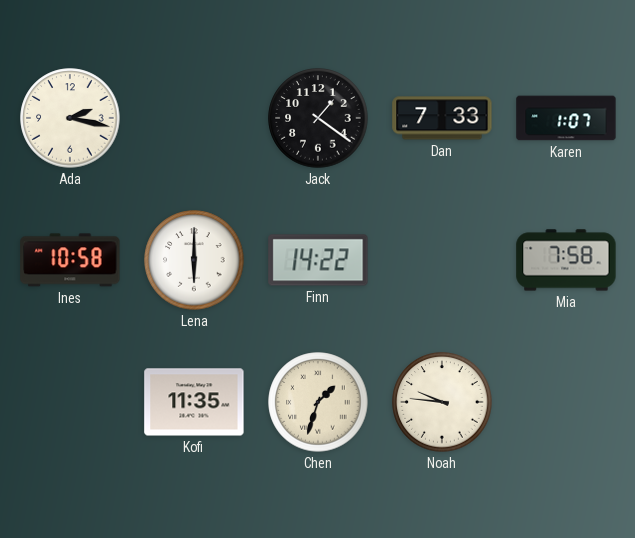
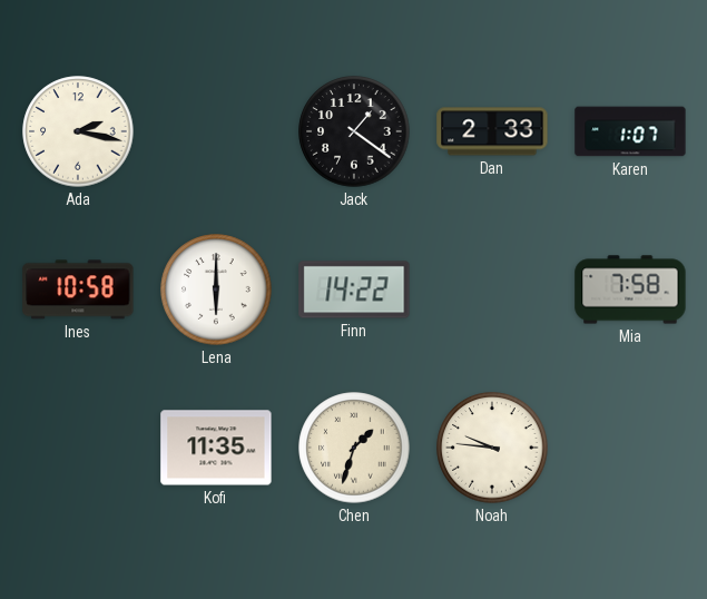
Dan: 7:33 -> 2:33
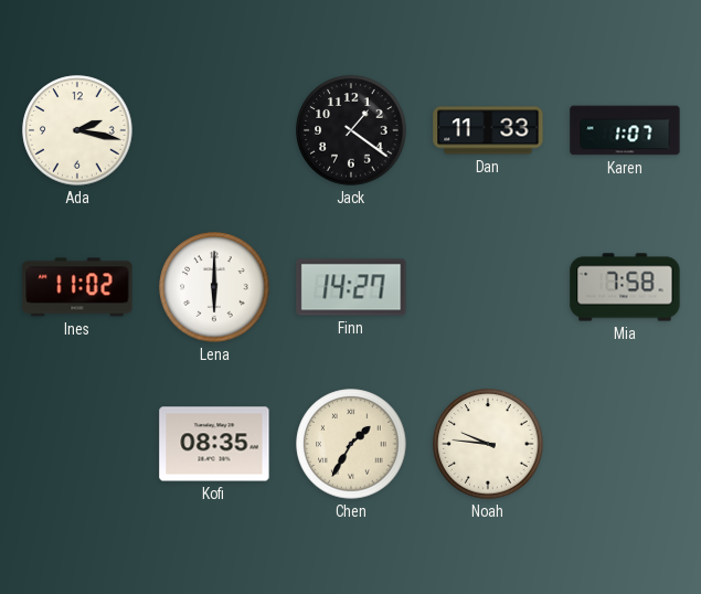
Dan: 2:33 -> 11:33
Ines: 10:58 -> 11:02
Finn: 14:22 -> 14:27
Kofi: 11:35 -> 08:35
Chen: 1:33 -> 1:35
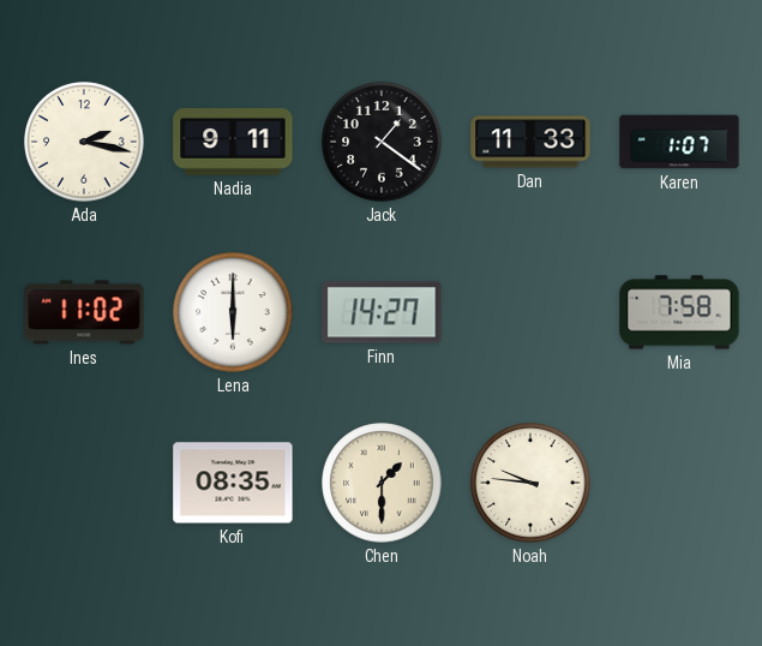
Nadia: none -> 9:11
Chen: 1:35 -> 1:30
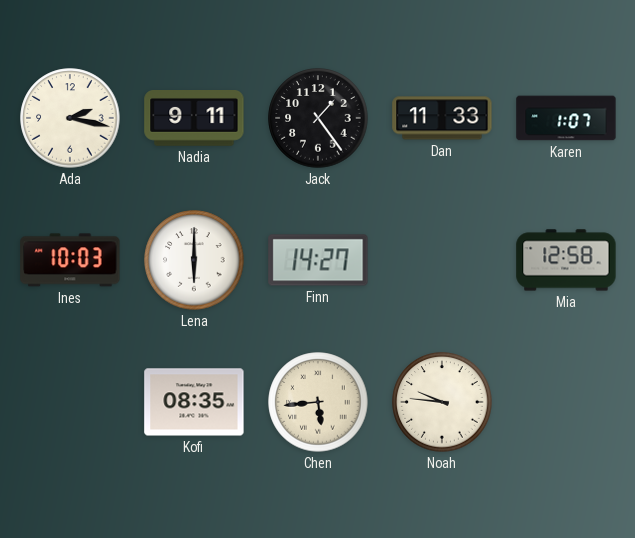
Jack: 1:21 -> 1:24
Ines: 11:02 -> 10:03
Mia: 7:58 -> 12:58
Chen: 1:30 -> 5:44
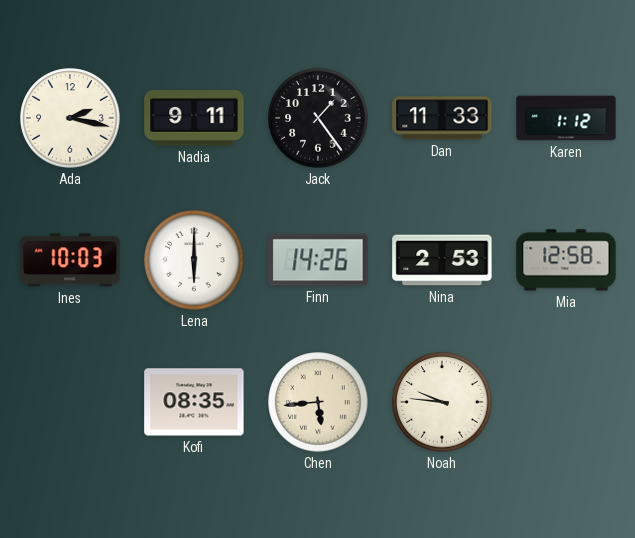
Karen: 1:07 -> 1:12
Finn: 14:27 -> 14:26
Nina: none -> 2:53
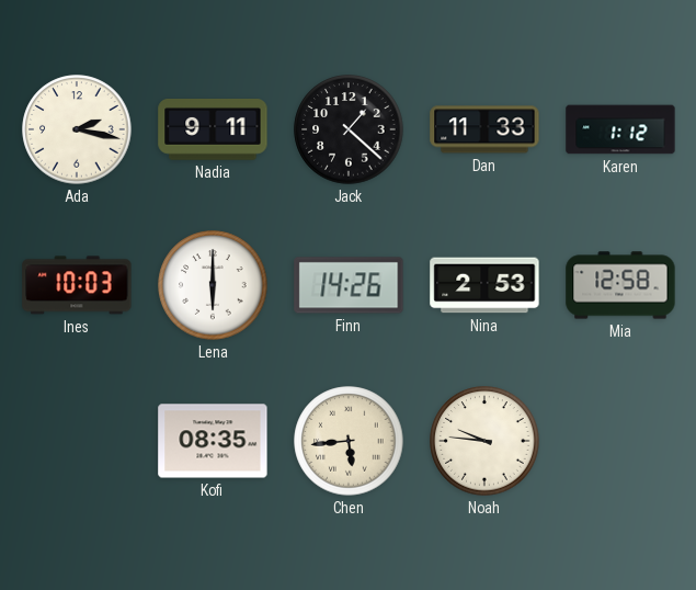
Jack: 1:24 -> 1:22
